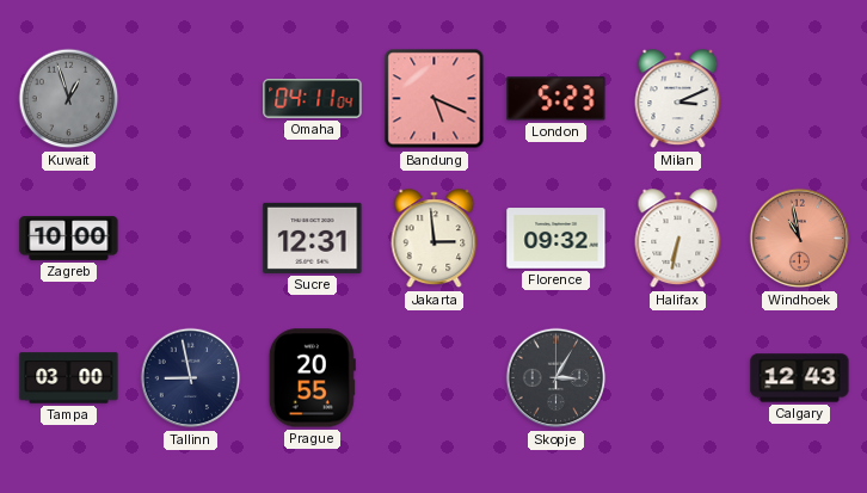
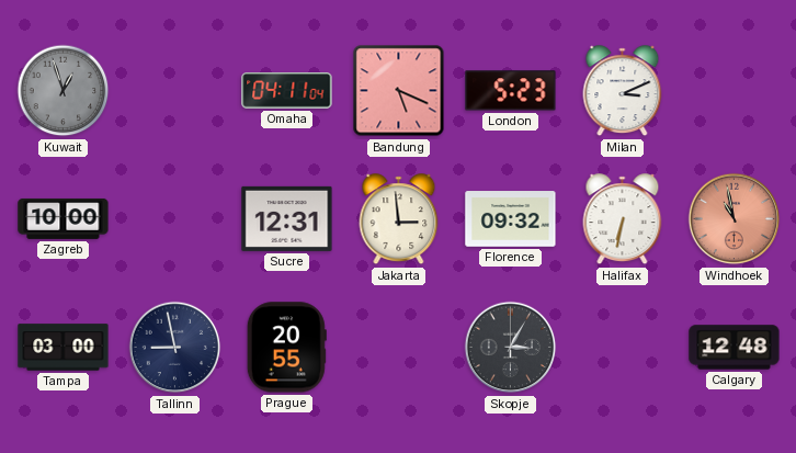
Calgary: 12:43 -> 12:48
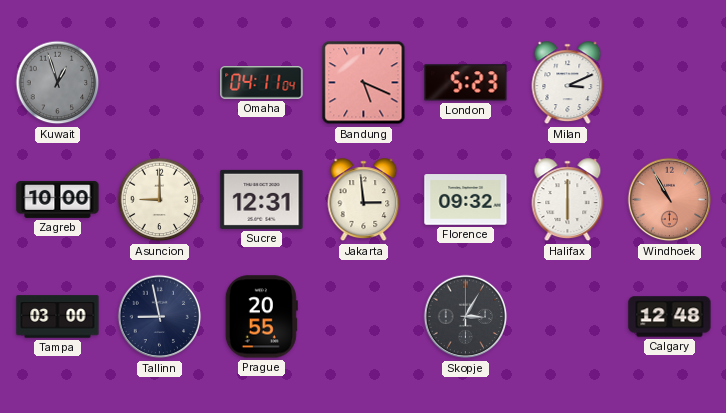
Asuncion: none -> 9:00
Halifax: 6:32 -> 6:00
Windhoek: 10:58 -> 10:55
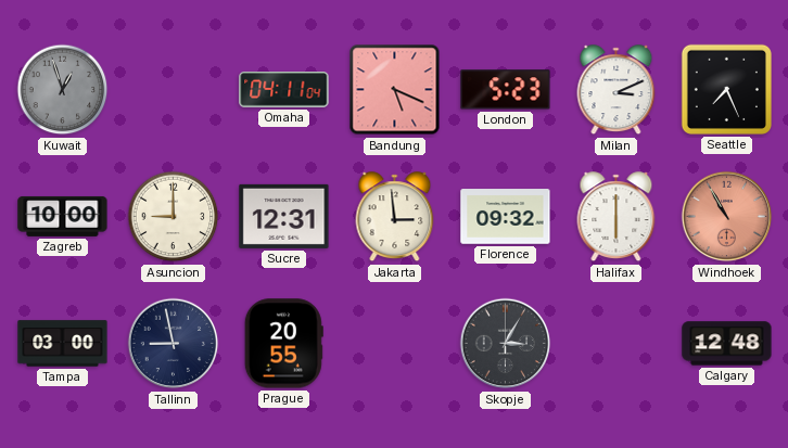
Seattle: none -> 7:26
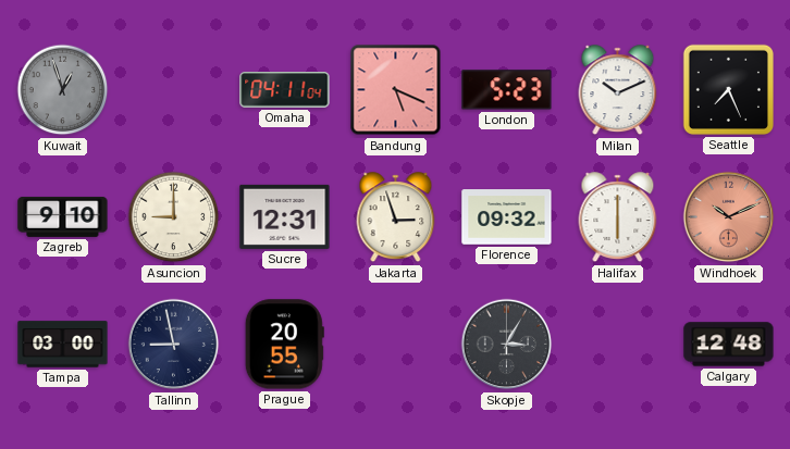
Milan: 3:11 -> 10:11
Zagreb: 10:00 -> 9:10
Jakarta: 2:59 -> 2:57
Windhoek: 10:55 -> 10:11
